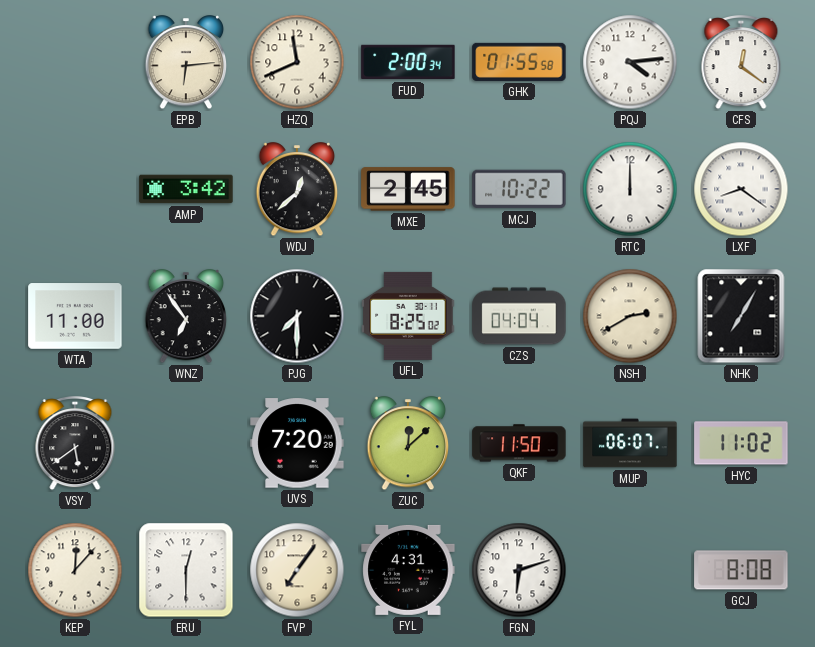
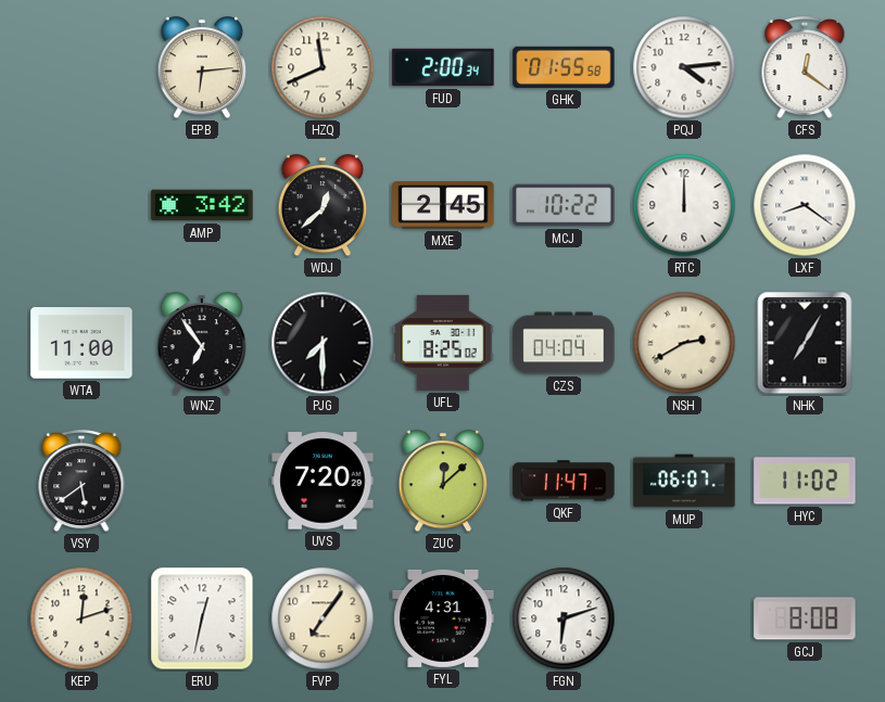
QKF: 11:50 -> 11:47
KEP: 12:07 -> 12:12
ERU: 12:30 -> 12:32
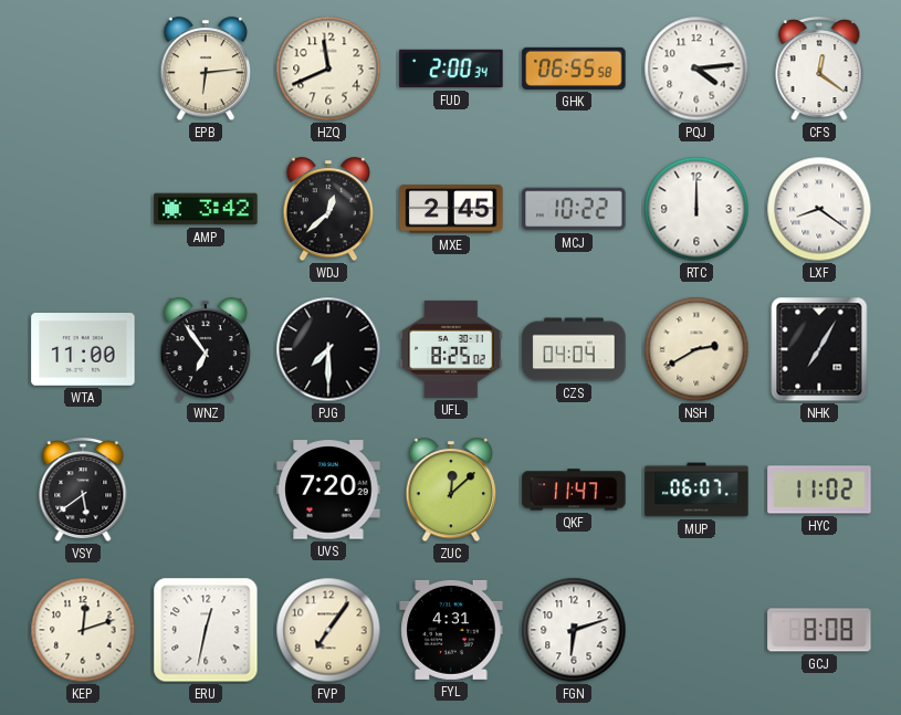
GHK: 01:55 -> 06:55
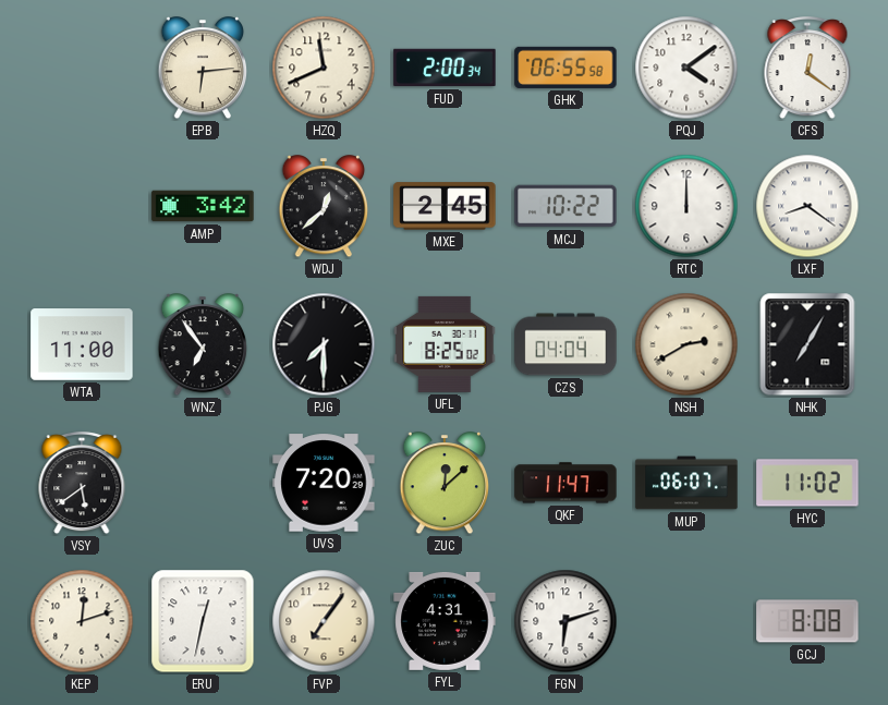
PQJ: 4:14 -> 4:09
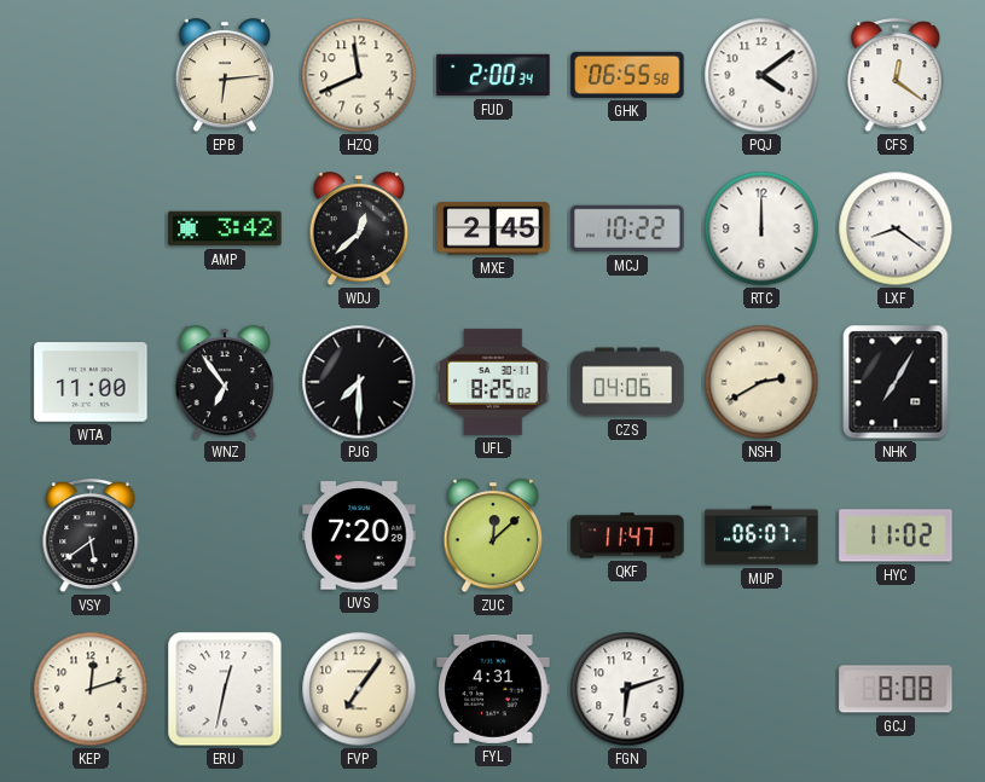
CZS: 04:04 -> 04:06
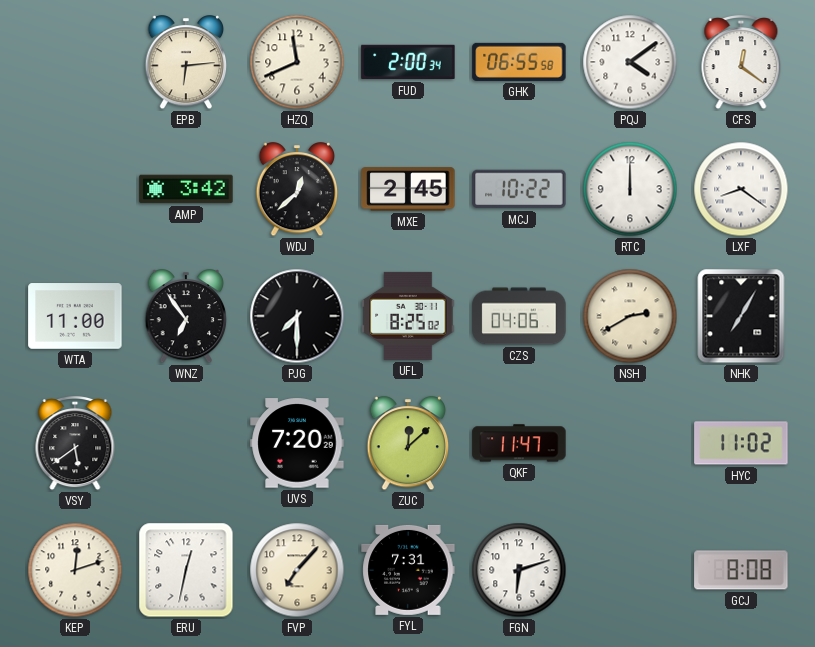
MUP: 06:07 -> none
FVP: 7:06 -> 7:07
FYL: 4:31 -> 7:31
